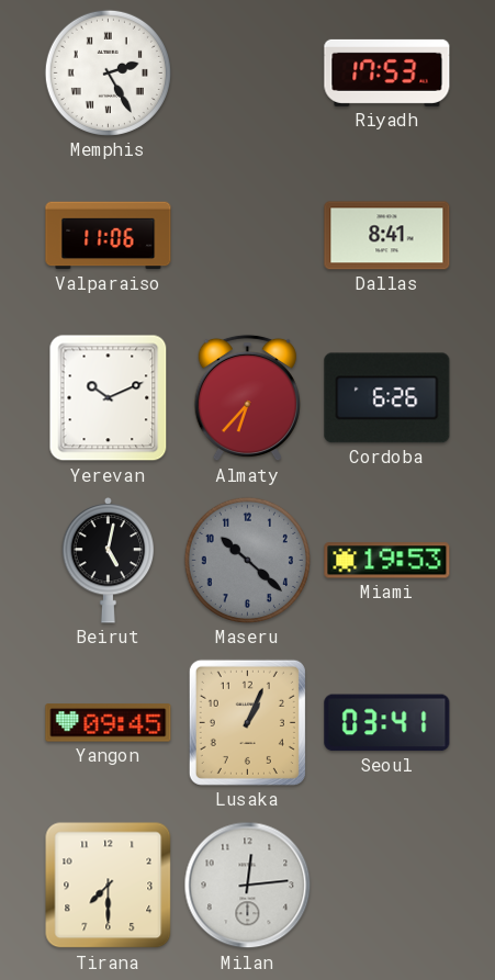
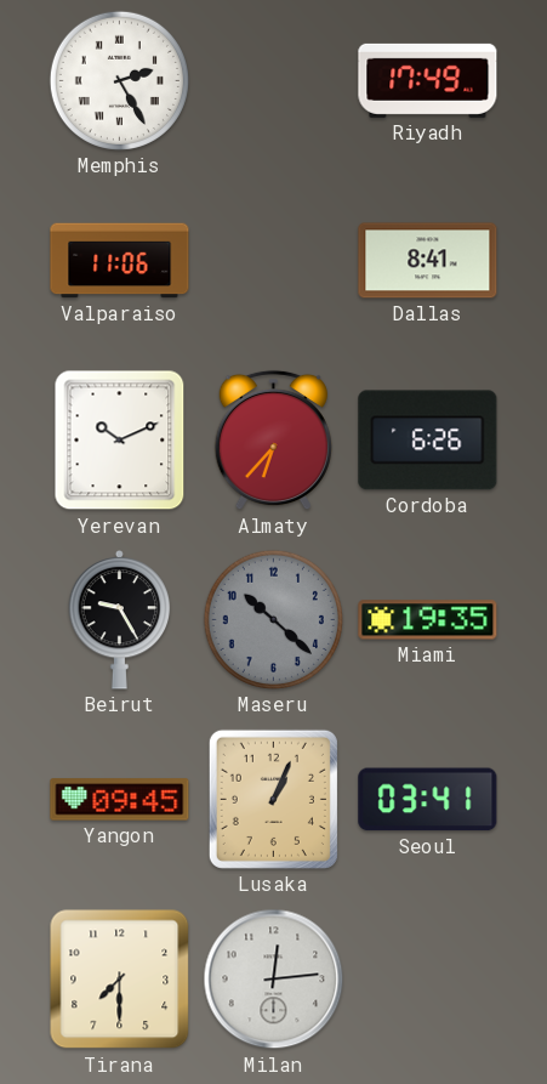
Riyadh: 17:53 -> 17:49
Beirut: 5:02 -> 9:25
Miami: 19:53 -> 19:35
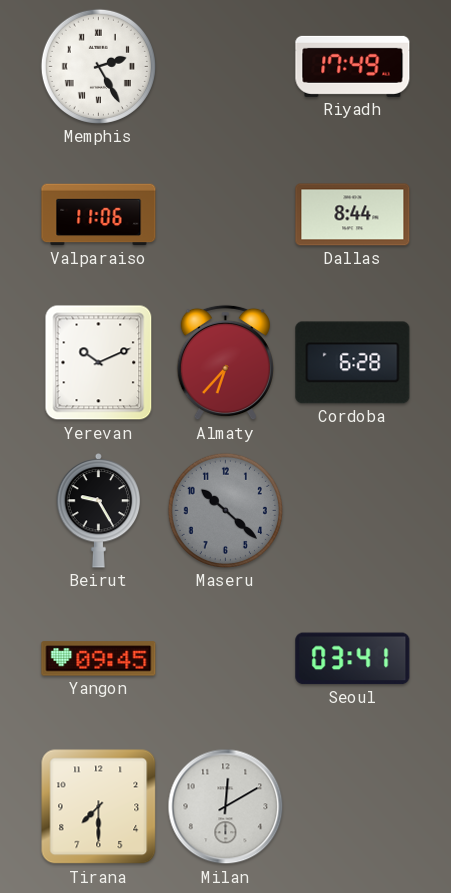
Dallas: 8:41 -> 8:44
Cordoba: 6:26 -> 6:28
Miami: 19:35 -> none
Lusaka: 1:04 -> none
Milan: 12:14 -> 12:10
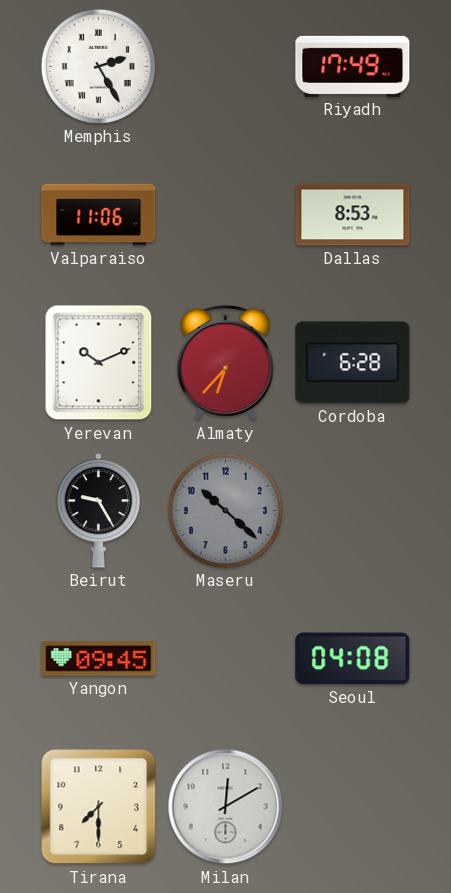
Dallas: 8:44 -> 8:53
Seoul: 03:41 -> 04:08
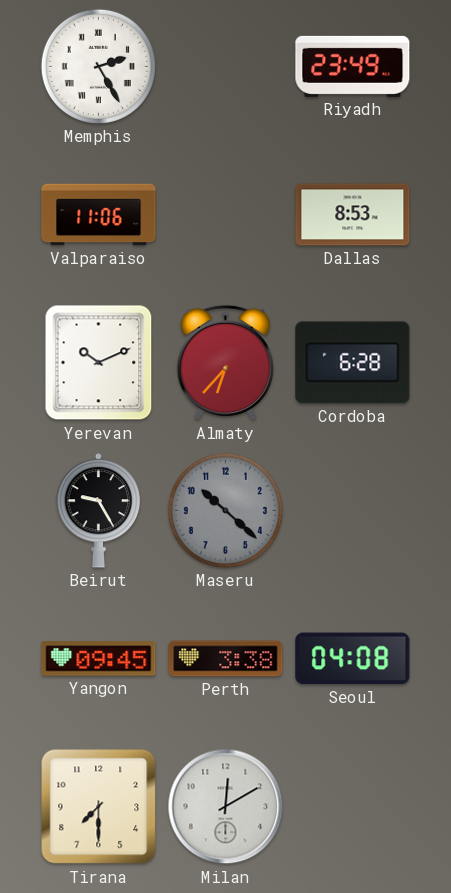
Riyadh: 17:49 -> 23:49
Perth: none -> 3:38
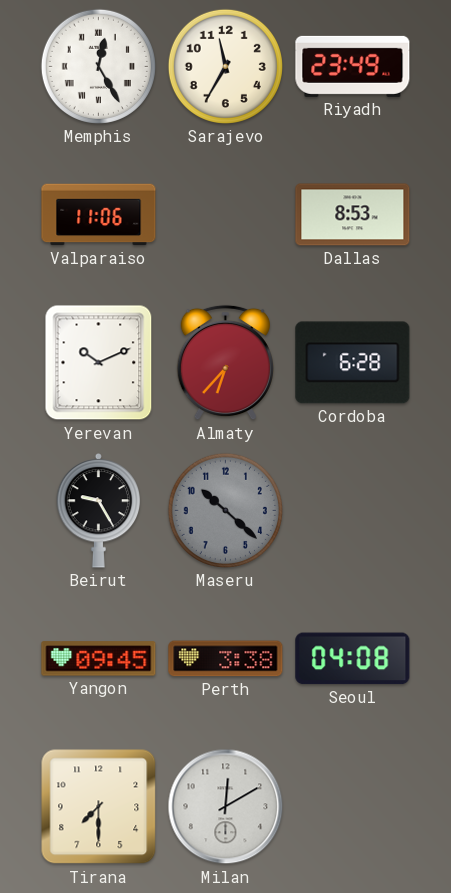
Memphis: 2:25 -> 12:25
Sarajevo: none -> 11:35
